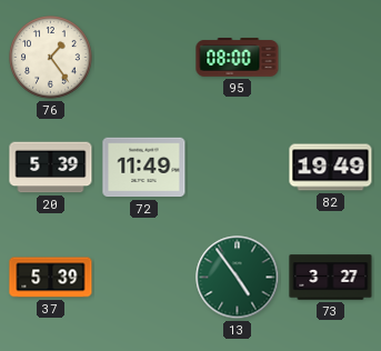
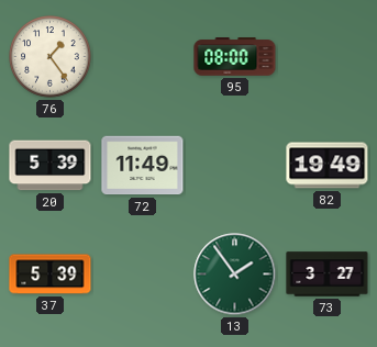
13: 4:54 -> 1:54
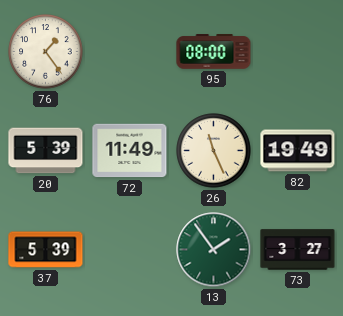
26: none -> 11:26
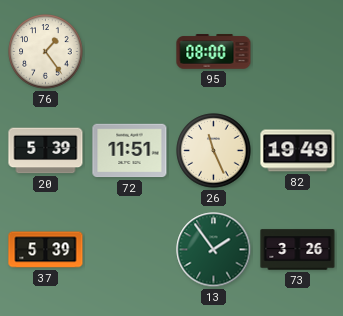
72: 11:49 -> 11:51
73: 3:27 -> 3:26
